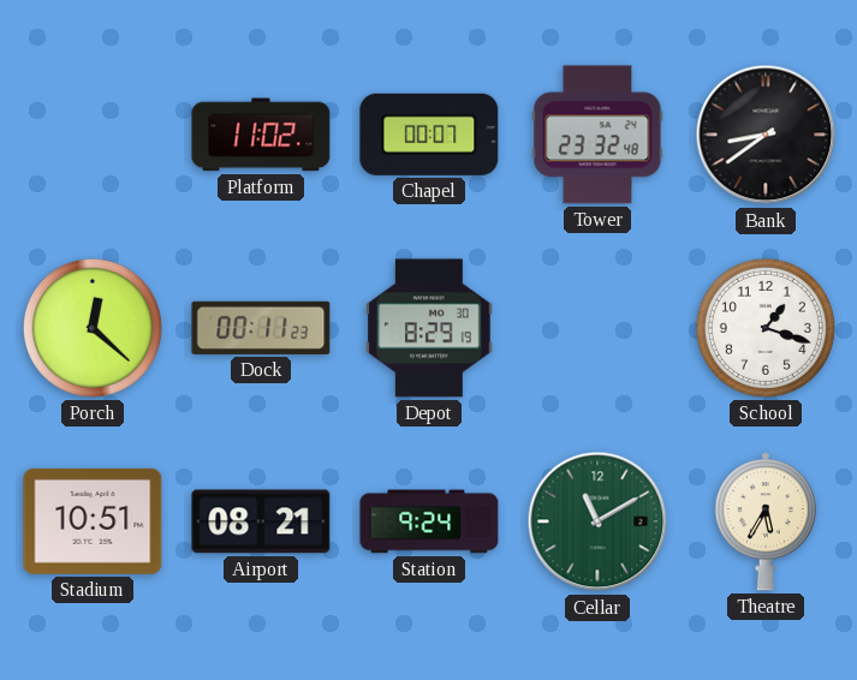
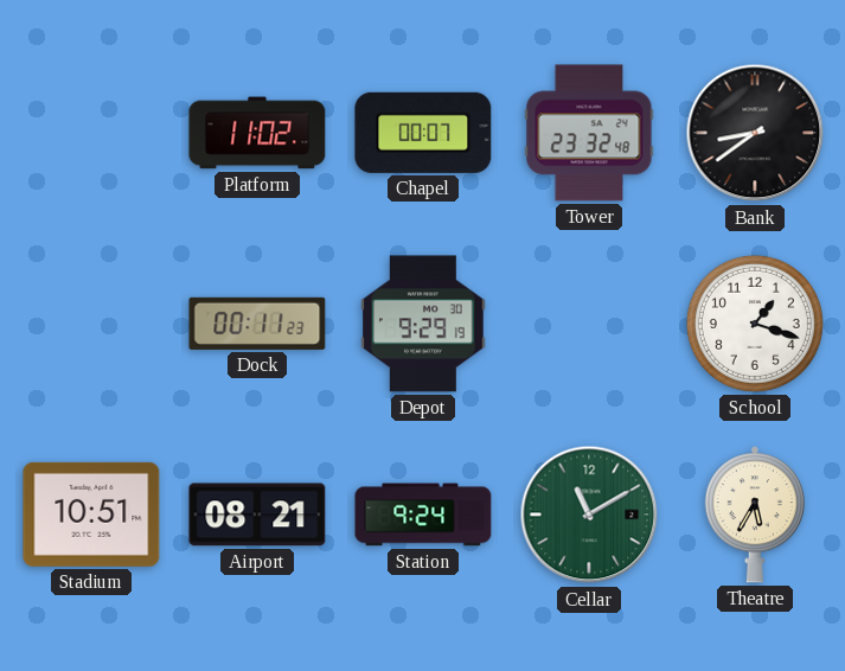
Porch: 12:22 -> none
Depot: 8:29 -> 9:29
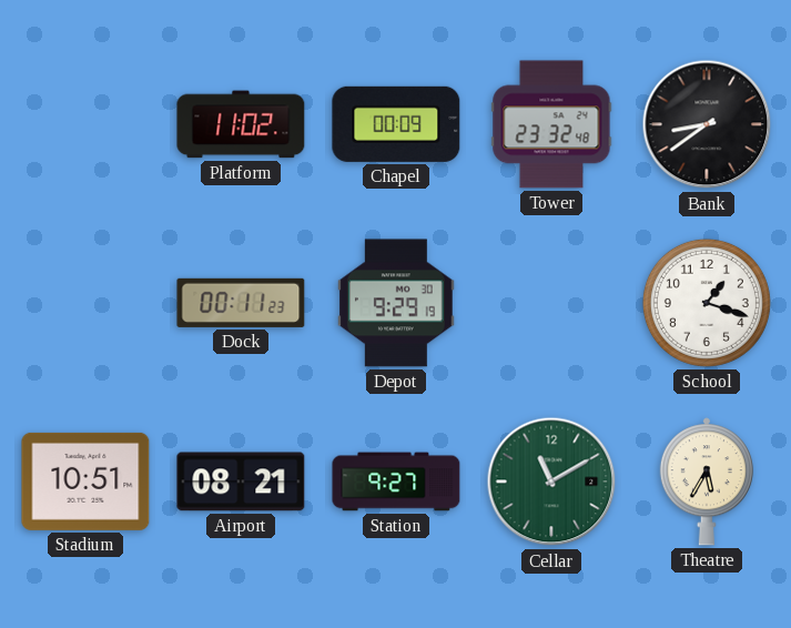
Chapel: 00:07 -> 00:09
Station: 9:24 -> 9:27
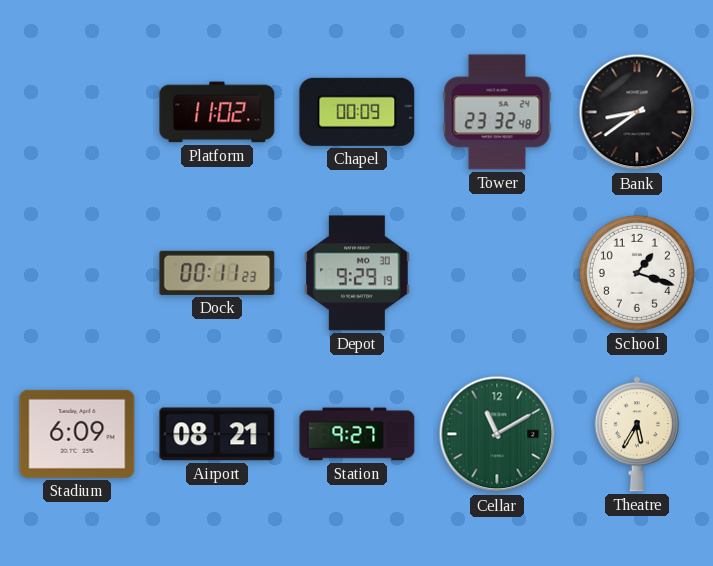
Stadium: 10:51 -> 6:09
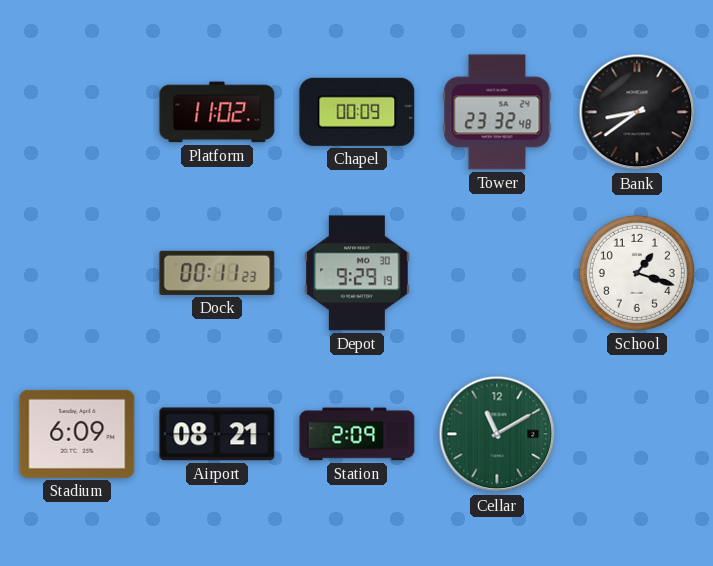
Station: 9:27 -> 2:09
Theatre: 5:35 -> none
